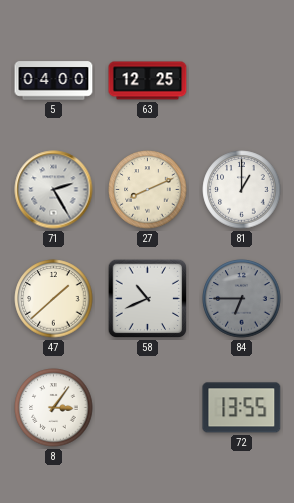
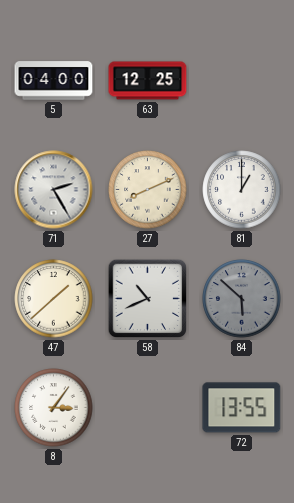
84: 6:45 -> 5:52
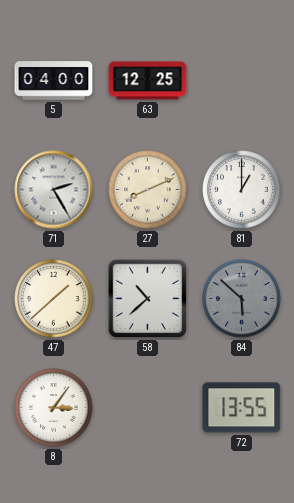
58: 10:41 -> 10:38
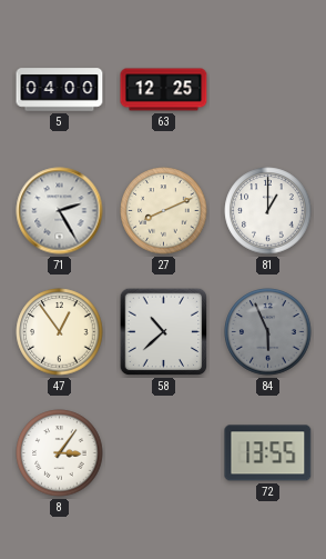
47: 1:38 -> 12:54
84: 5:52 -> 5:56
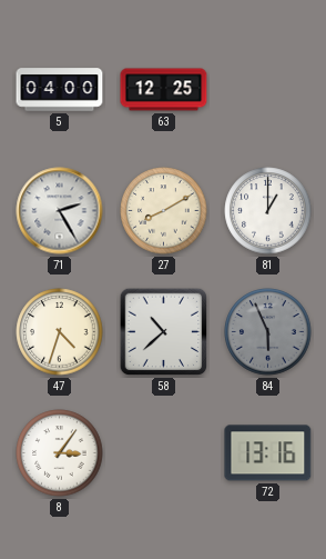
27: 8:11 -> 8:10
47: 12:54 -> 4:33
72: 13:55 -> 13:16
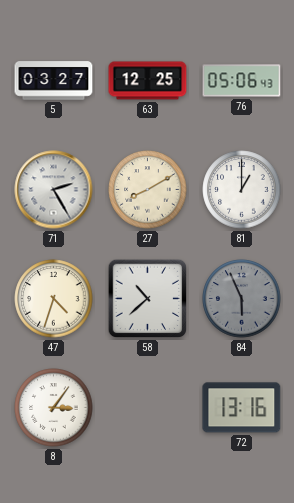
5: 04:00 -> 03:27
76: none -> 05:06
